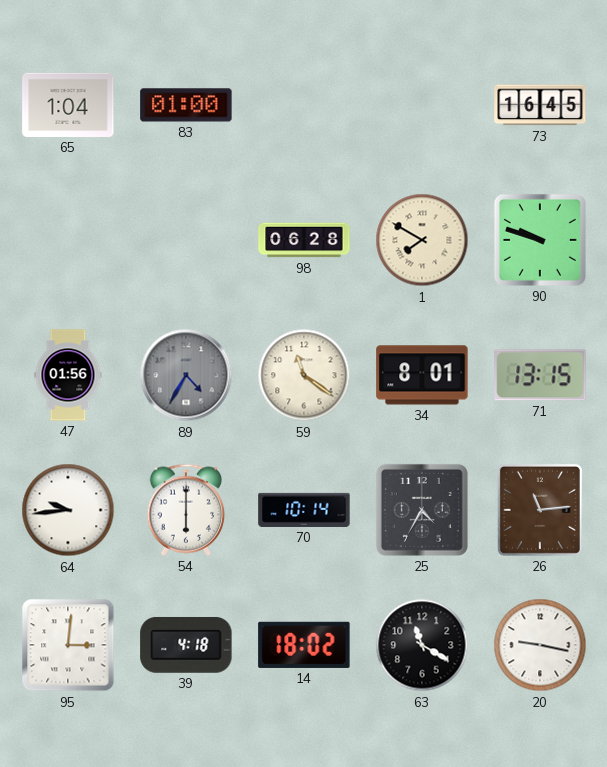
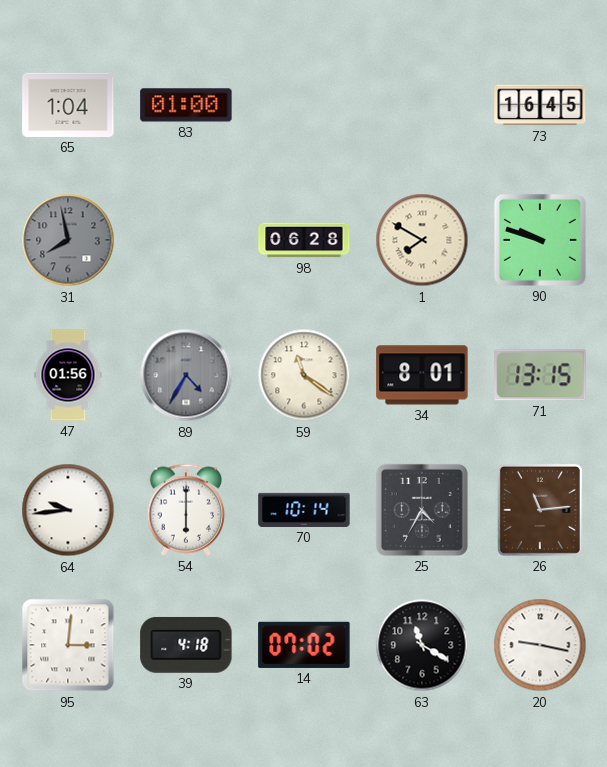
31: none -> 7:58
14: 18:02 -> 07:02
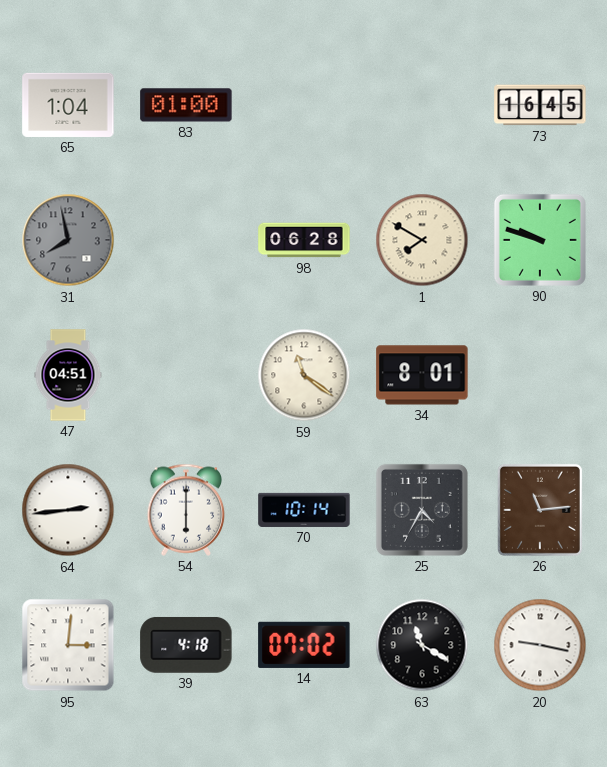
47: 01:56 -> 04:51
89: 4:35 -> none
71: 13:15 -> none
64: 9:44 -> 2:44
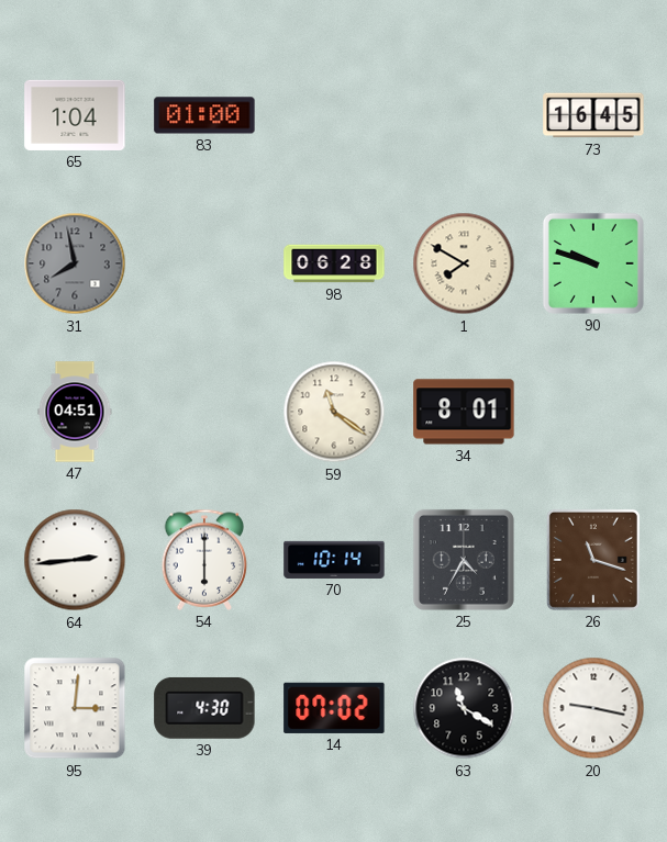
26: 11:14 -> 11:18
39: 4:18 -> 4:30
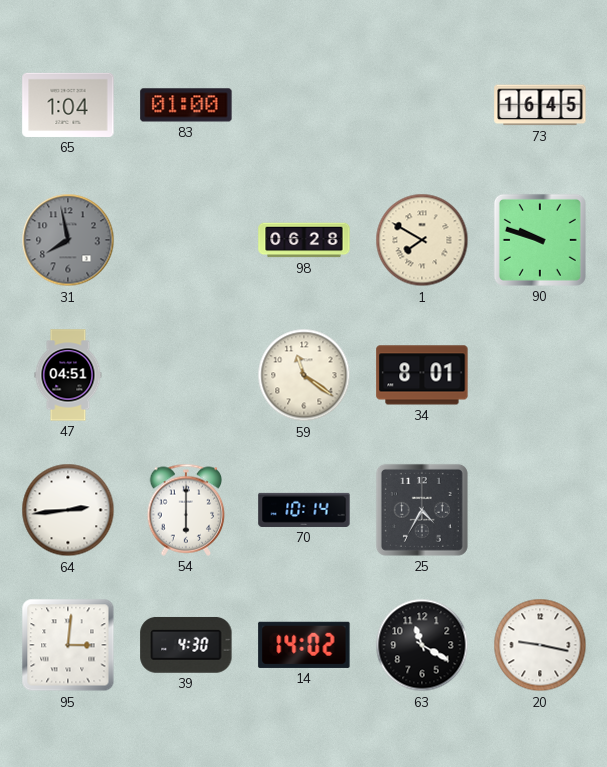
26: 11:18 -> none
14: 07:02 -> 14:02
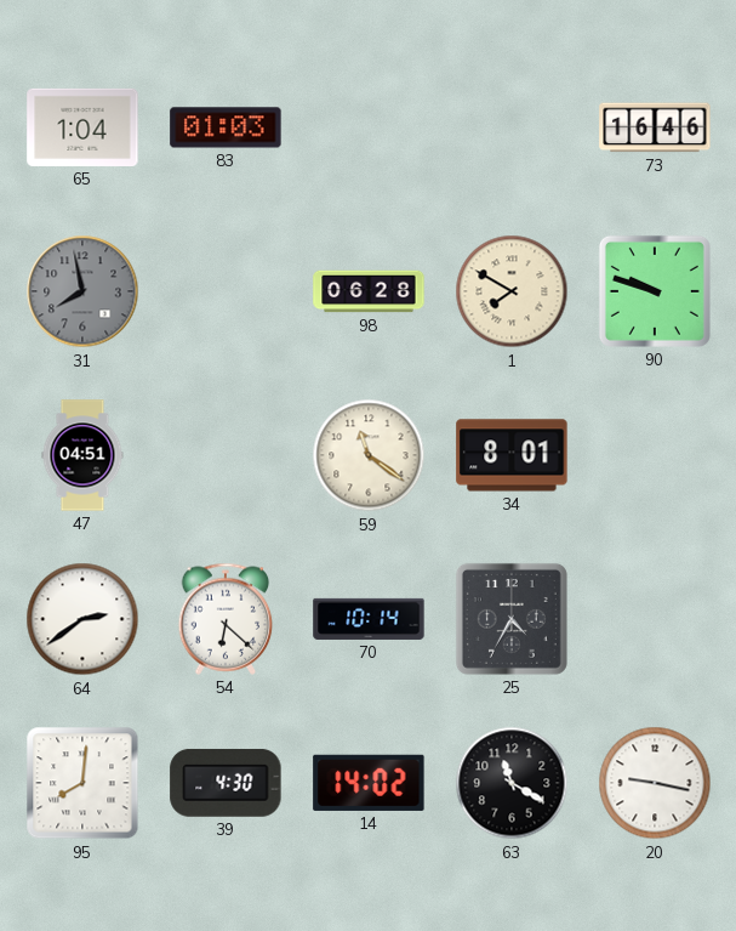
83: 01:00 -> 01:03
73: 16:45 -> 16:46
64: 2:44 -> 2:39
54: 6:00 -> 6:22
95: 3:01 -> 8:01
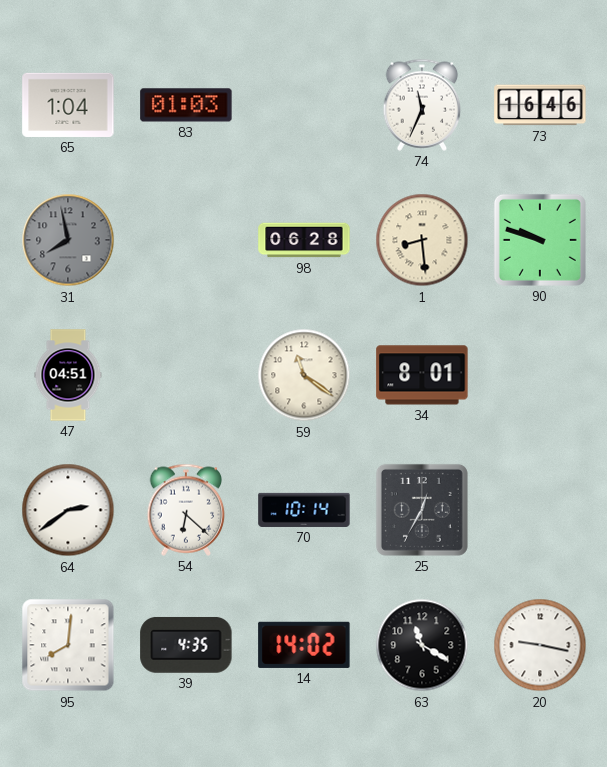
74: none -> 11:34
1: 7:50 -> 8:29
25: 4:35 -> 12:35
39: 4:30 -> 4:35
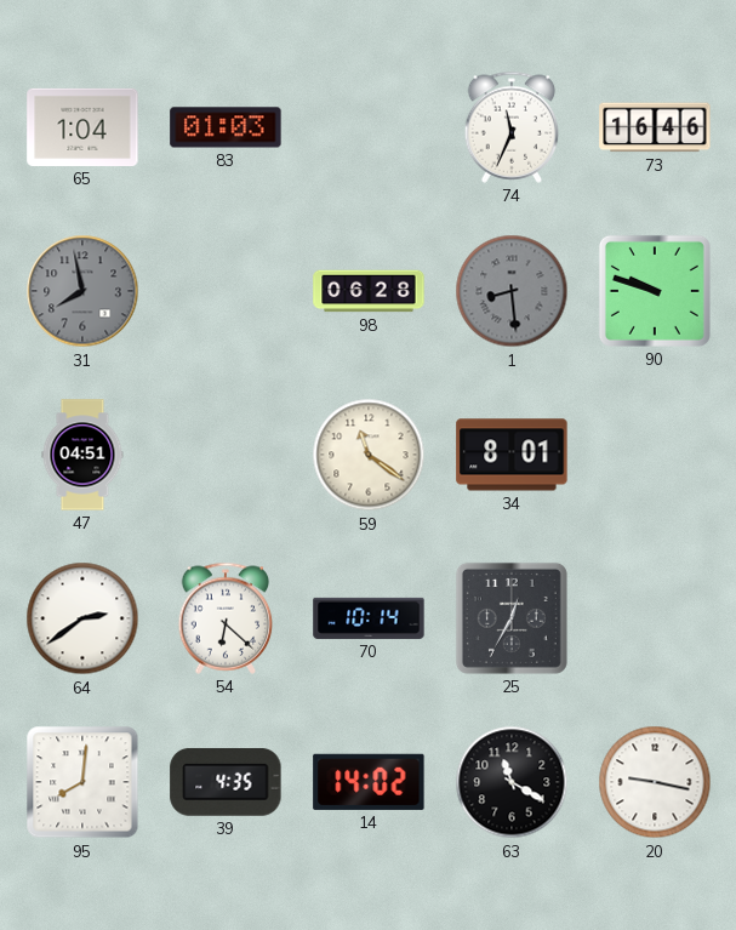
1 dial: cream -> grey
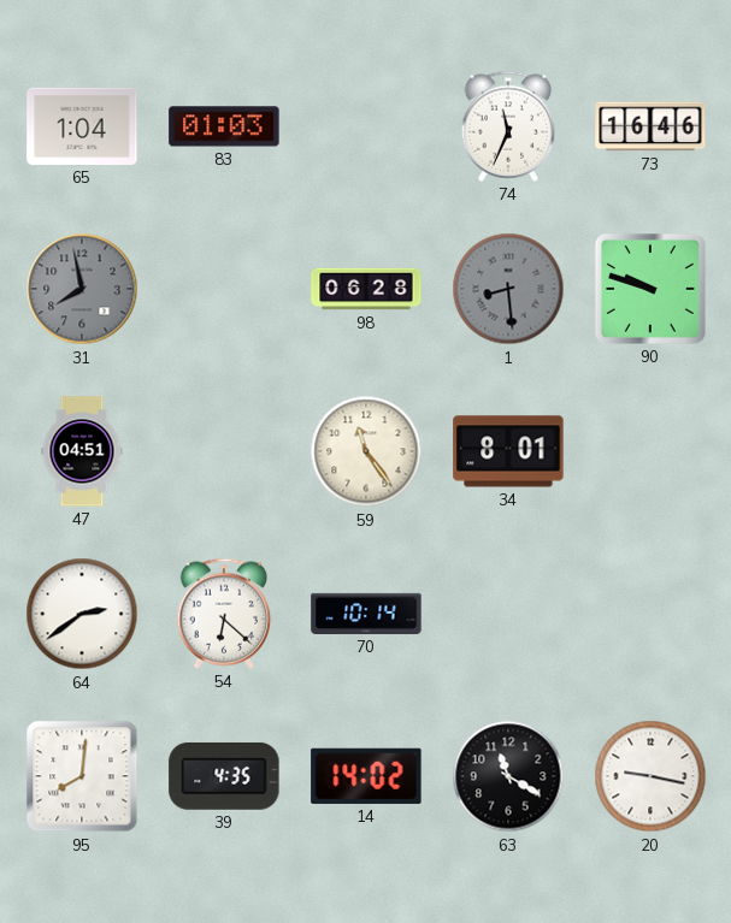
59: 11:21 -> 11:24
25: 12:35 -> none
